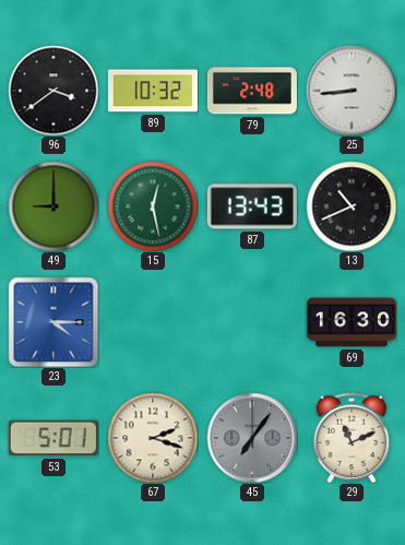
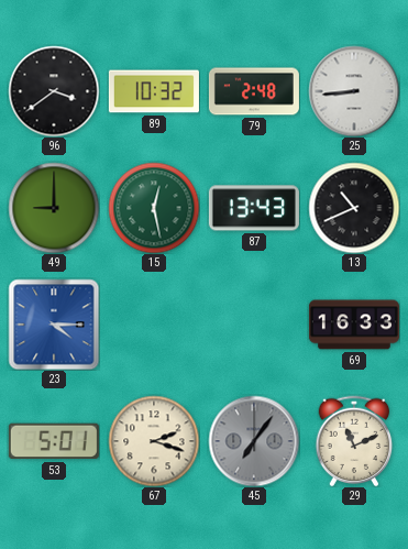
69: 16:30 -> 16:33
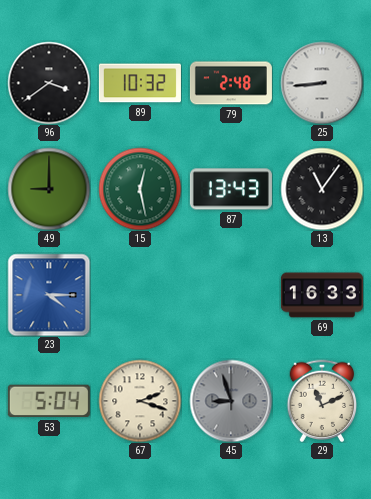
13: 10:41 -> 11:06
53: 5:01 -> 5:04
45: 7:06 -> 8:57
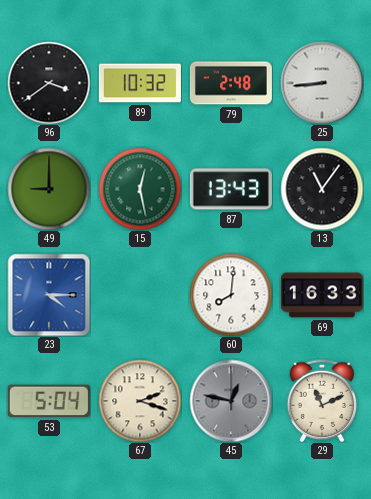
60: none -> 8:01
45: 8:57 -> 12:47
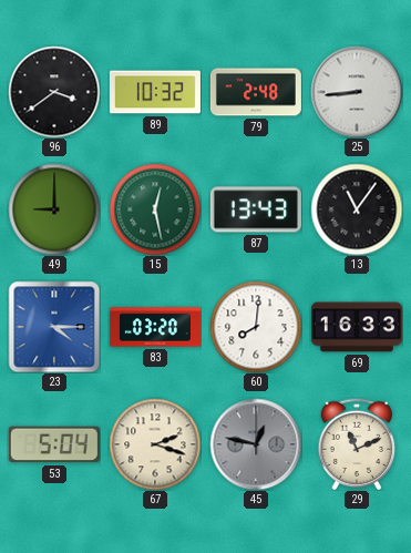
83: none -> 03:20
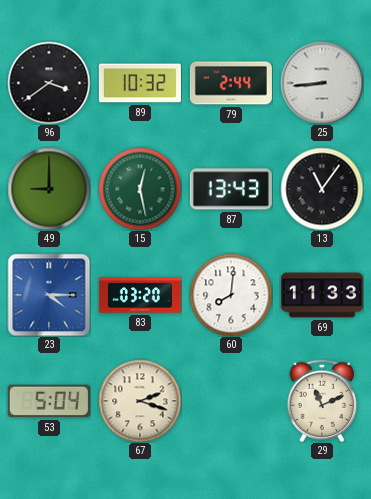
79: 2:48 -> 2:44
69: 16:33 -> 11:33
45: 12:47 -> none
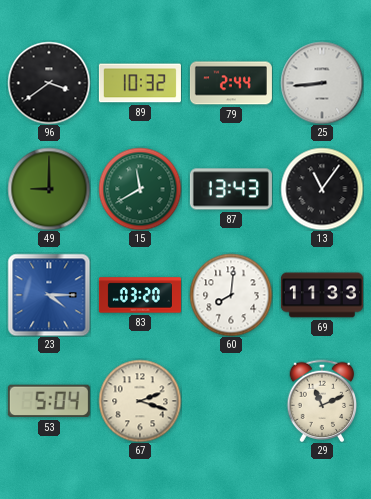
15: 12:28 -> 11:40
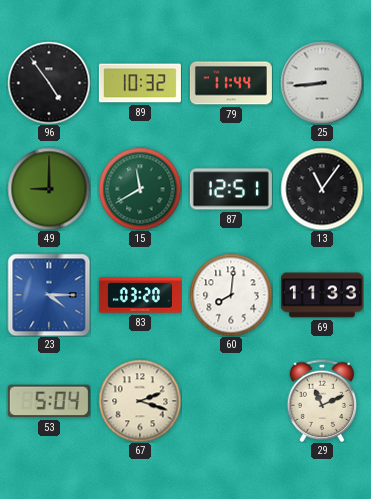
96: 3:39 -> 4:54
79: 2:44 -> 11:44
87: 13:43 -> 12:51
